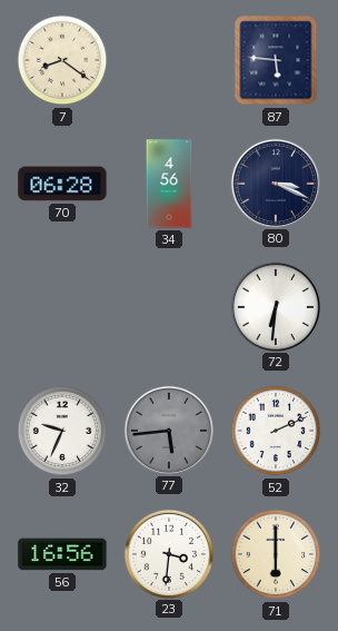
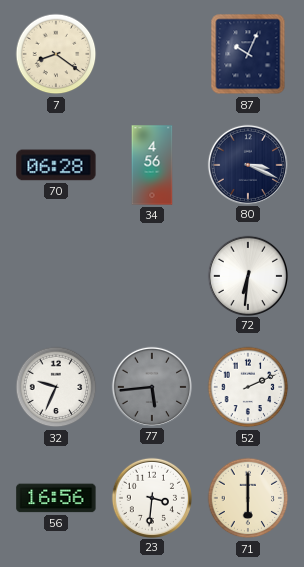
87: 5:46 -> 10:04
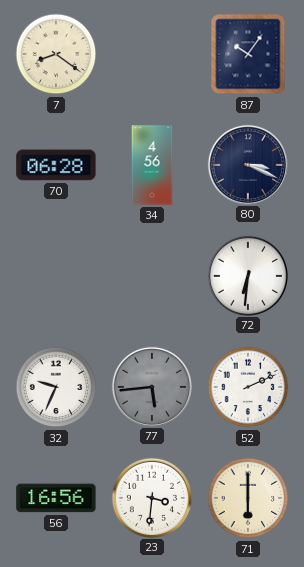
87: 10:04 -> 10:06
